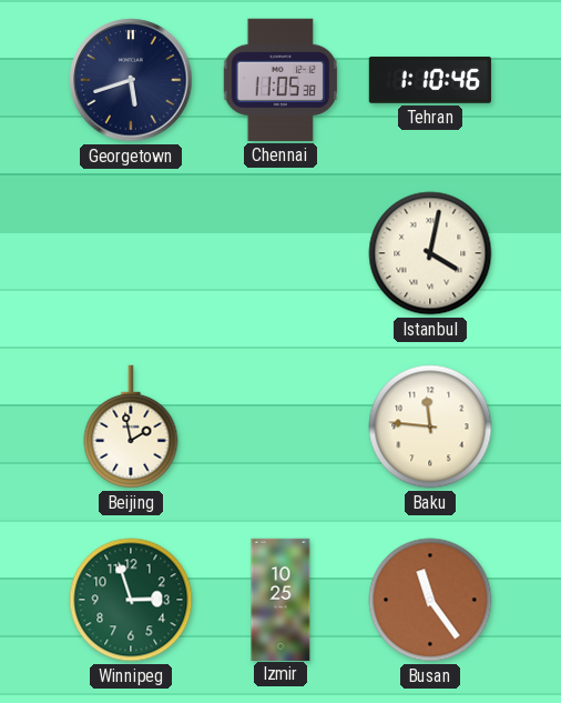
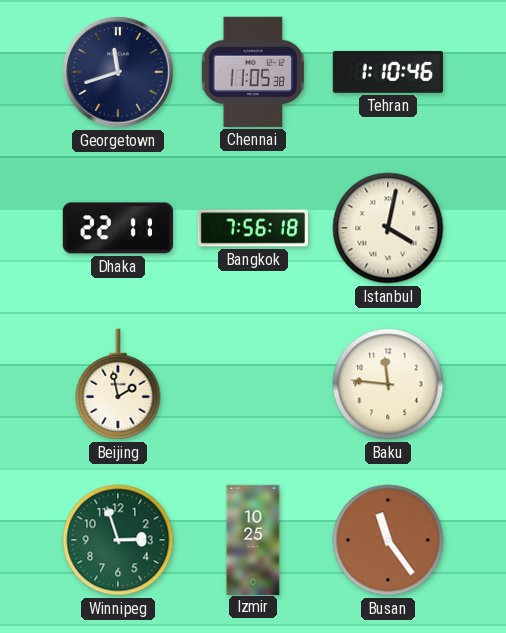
Georgetown: 5:42 -> 11:42
Dhaka: none -> 22:11
Bangkok: none -> 7:56
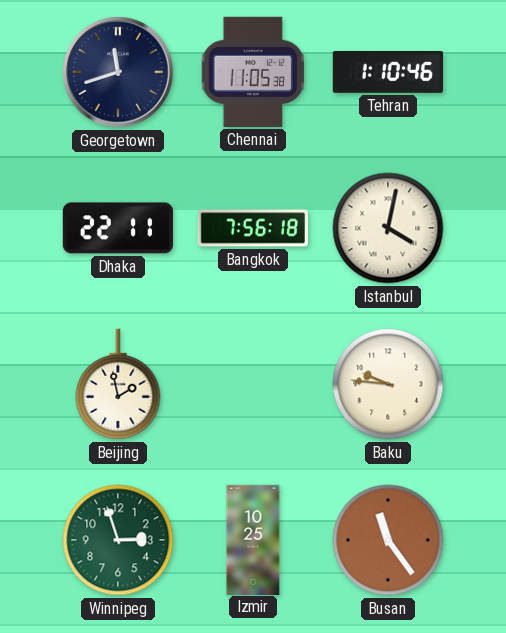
Baku: 11:46 -> 9:46
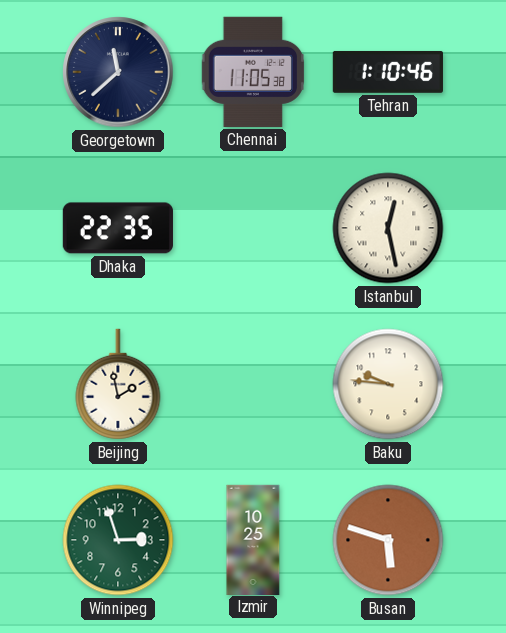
Georgetown: 11:42 -> 11:38
Dhaka: 22:11 -> 22:35
Bangkok: 7:56 -> none
Istanbul: 4:02 -> 12:28
Busan: 11:24 -> 5:48
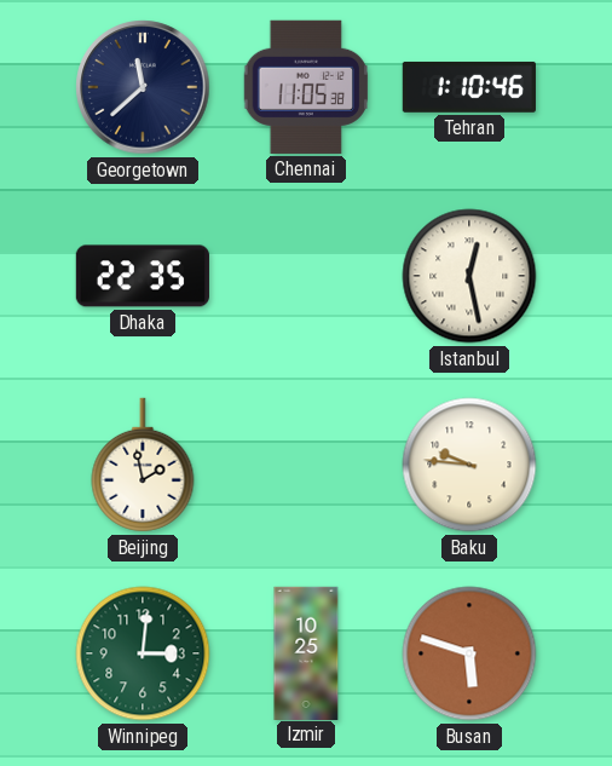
Winnipeg: 2:57 -> 3:01
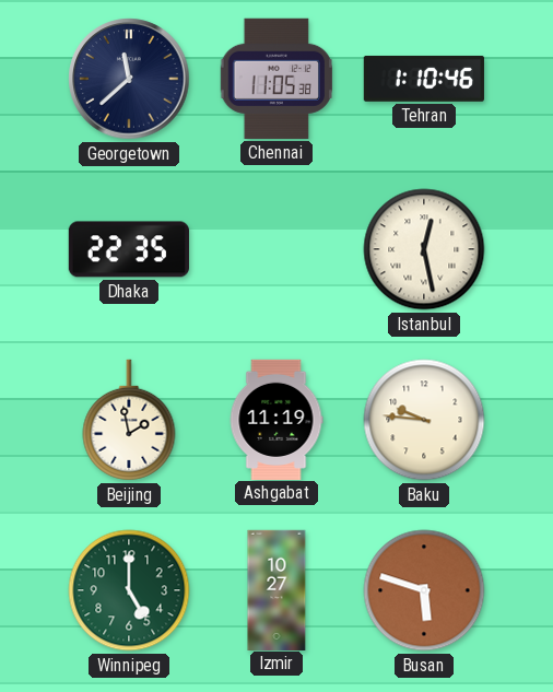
Ashgabat: none -> 11:19
Winnipeg: 3:01 -> 5:00
Izmir: 10:25 -> 10:27
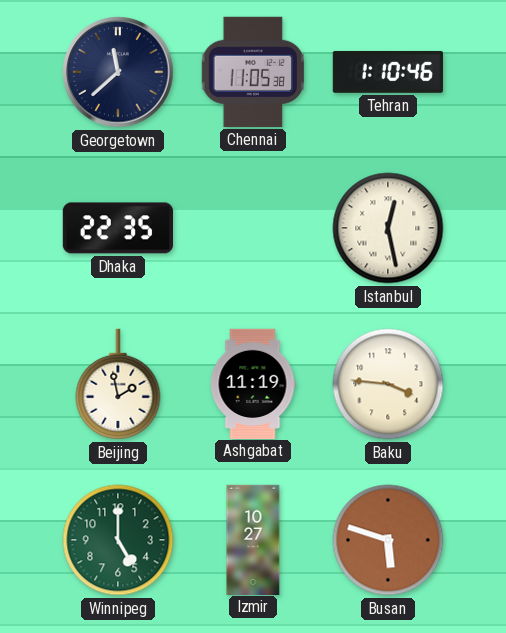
Baku: 9:46 -> 3:46
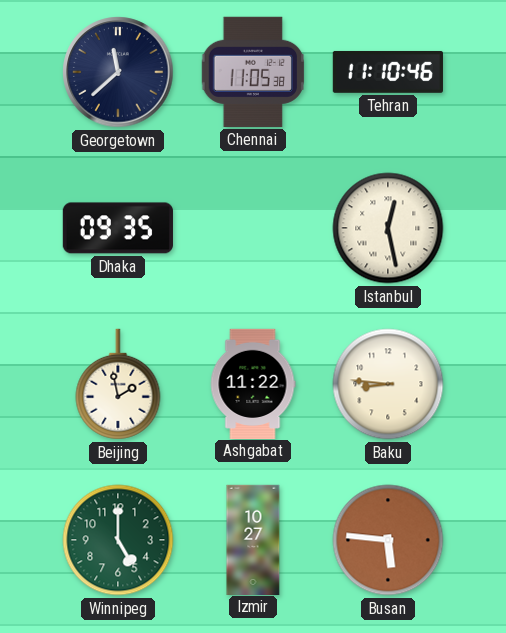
Tehran: 1:10 -> 11:10
Dhaka: 22:35 -> 09:35
Ashgabat: 11:19 -> 11:22
Baku: 3:46 -> 8:46
Busan: 5:48 -> 5:46
